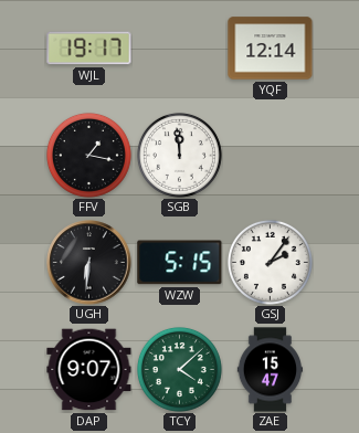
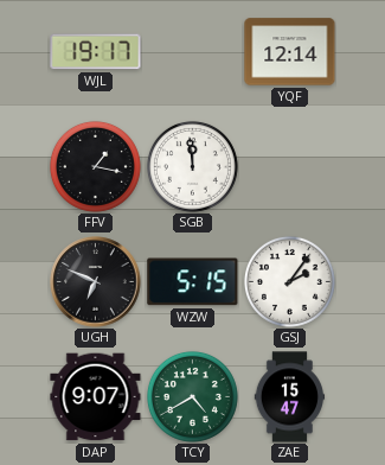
UGH: 6:31 -> 6:49
TCY: 4:08 -> 4:40
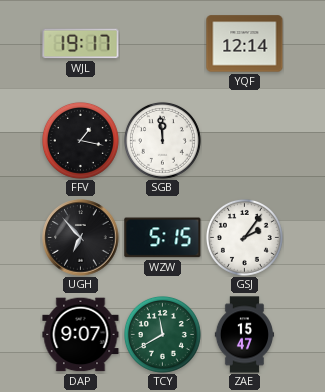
UGH: 6:49 -> 6:53
TCY: 4:40 -> 11:40
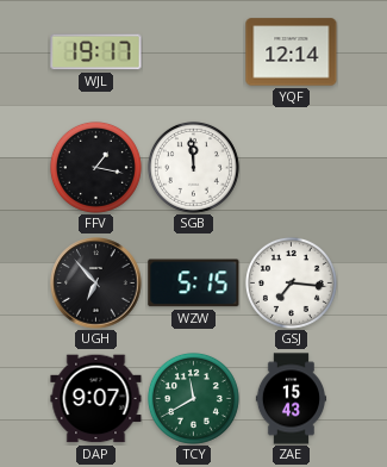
GSJ: 2:06 -> 7:16
ZAE: 15:47 -> 15:43
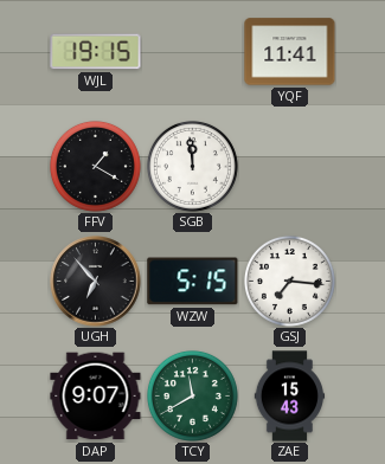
WJL: 19:17 -> 19:15
YQF: 12:14 -> 11:41
FFV: 1:17 -> 1:20
